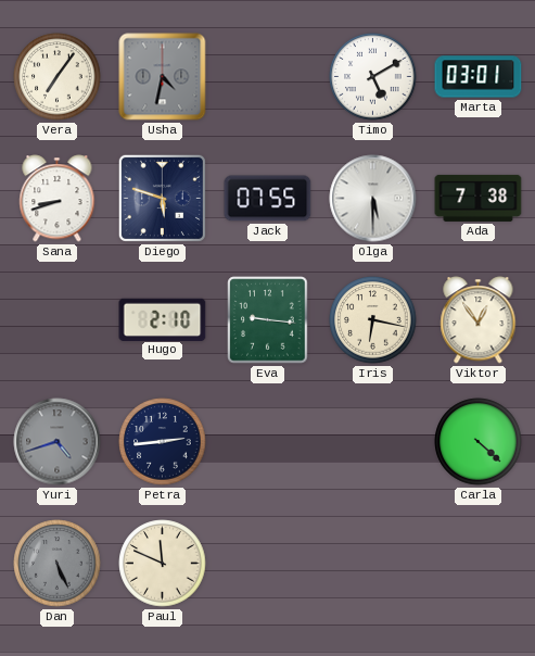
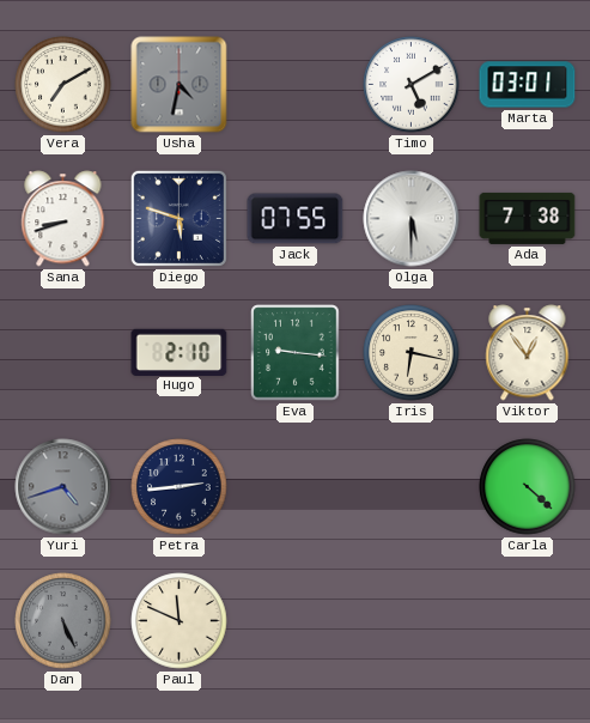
Vera: 7:06 -> 7:10
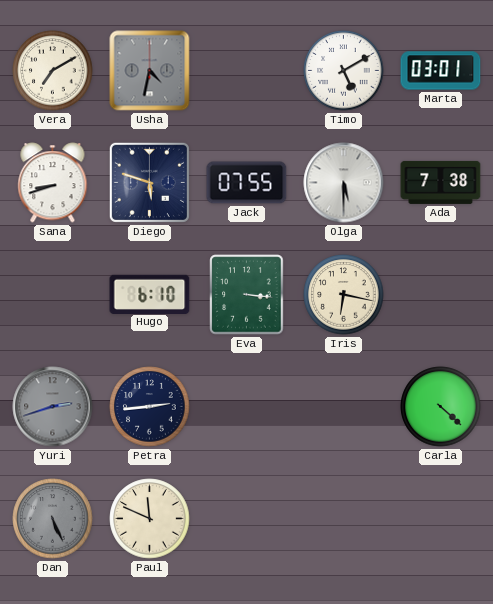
Hugo: 2:10 -> 6:10
Eva: 9:16 -> 3:16
Viktor: 12:54 -> none
Yuri: 4:42 -> 2:42
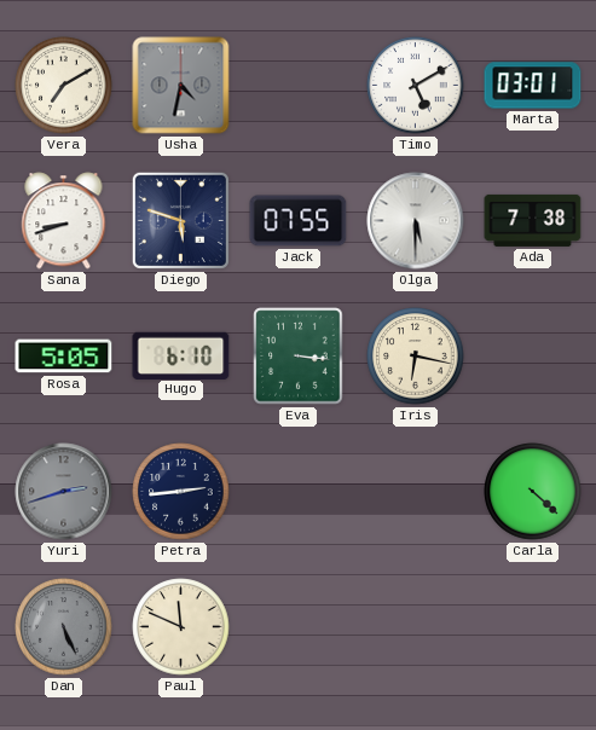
Rosa: none -> 5:05
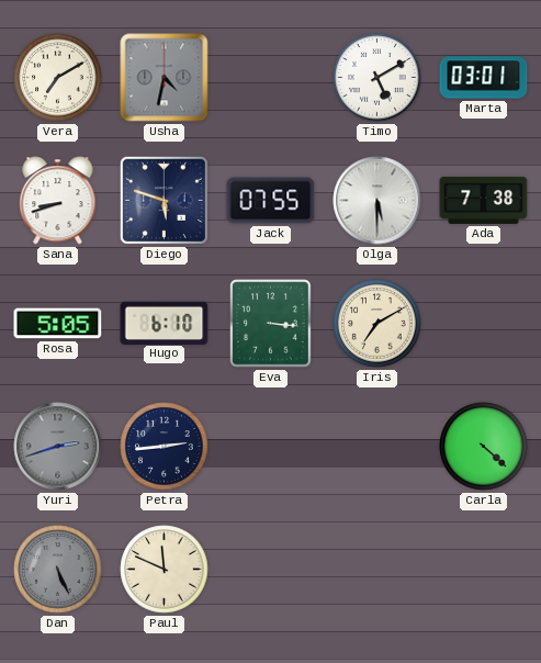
Iris: 6:17 -> 7:10
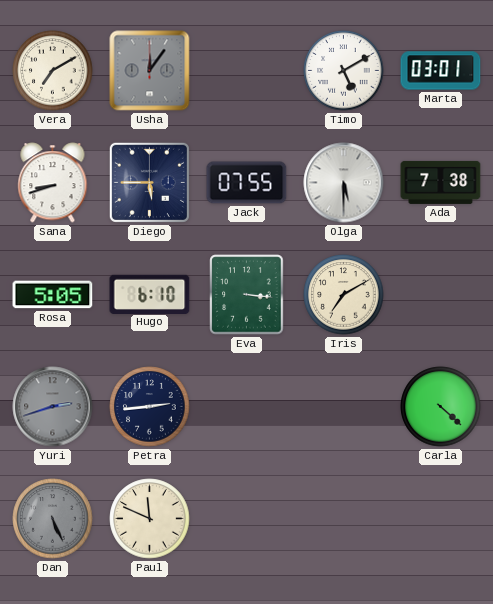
Usha: 4:32 -> 12:06
Diego: 5:48 -> 5:45
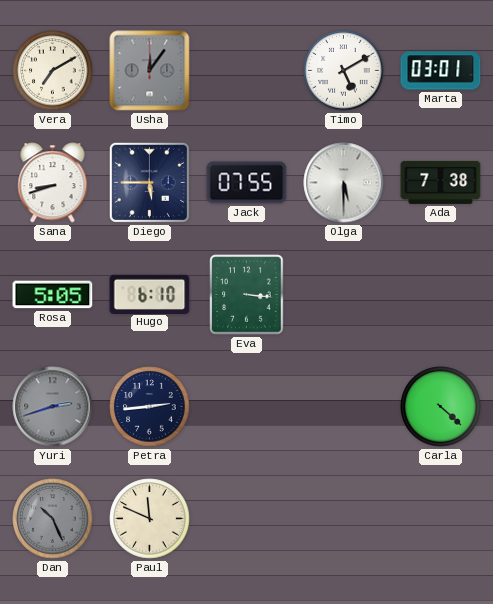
Iris: 7:10 -> none
Dan: 5:26 -> 10:26
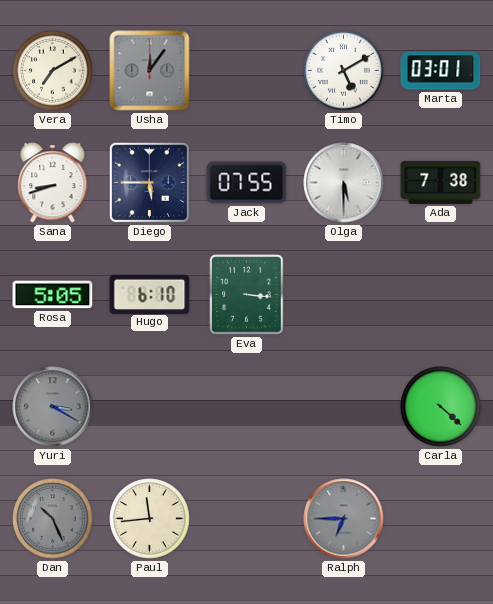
Yuri: 2:42 -> 3:20
Petra: 2:44 -> none
Paul: 11:49 -> 11:44
Ralph: none -> 6:45
